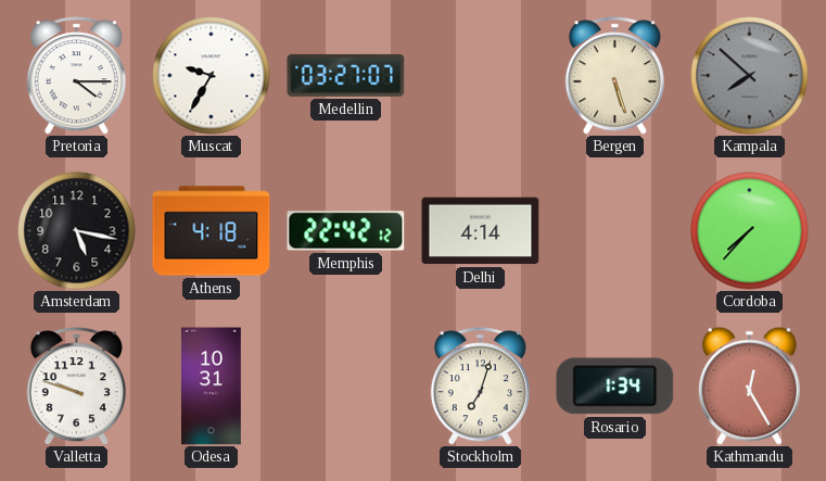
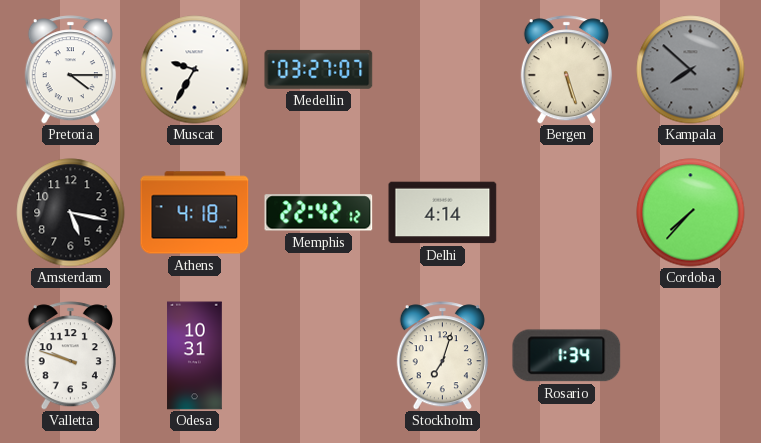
Kathmandu: 12:25 -> none
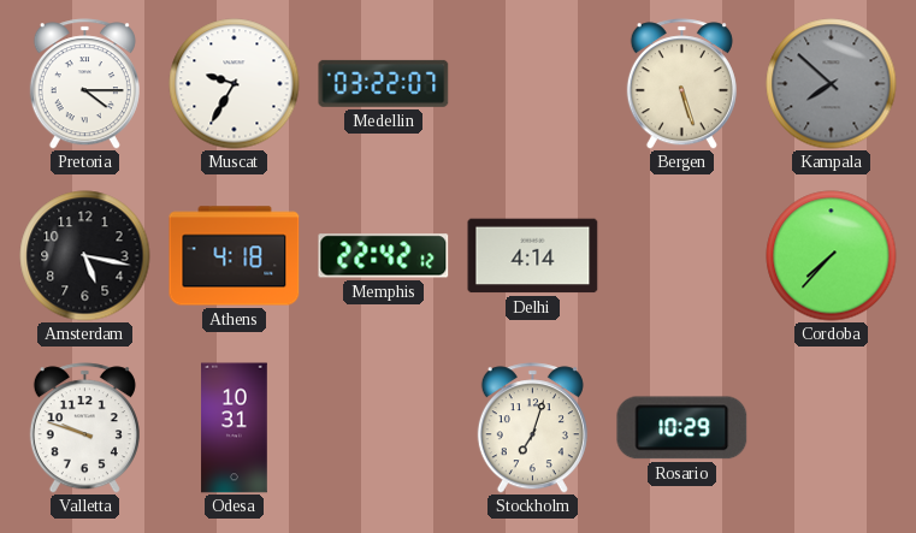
Medellin: 03:27 -> 03:22
Rosario: 1:34 -> 10:29
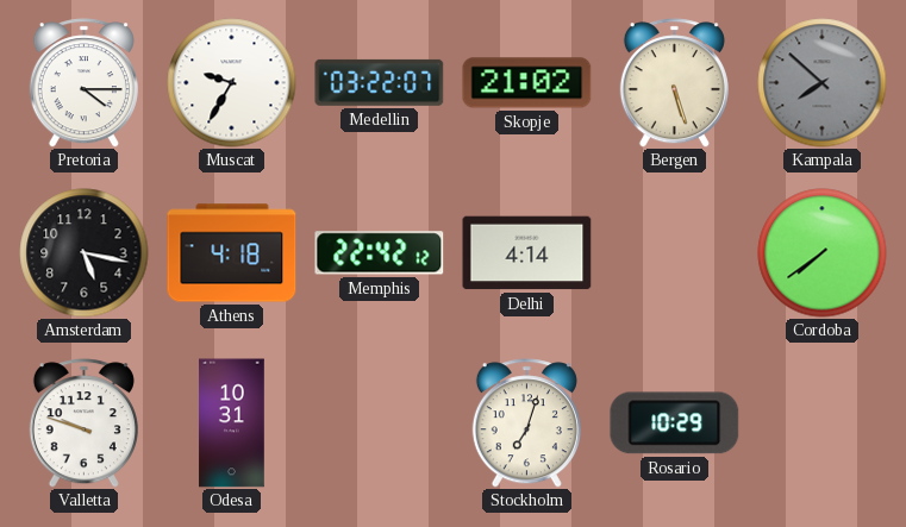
Skopje: none -> 21:02
Cordoba: 7:37 -> 7:39
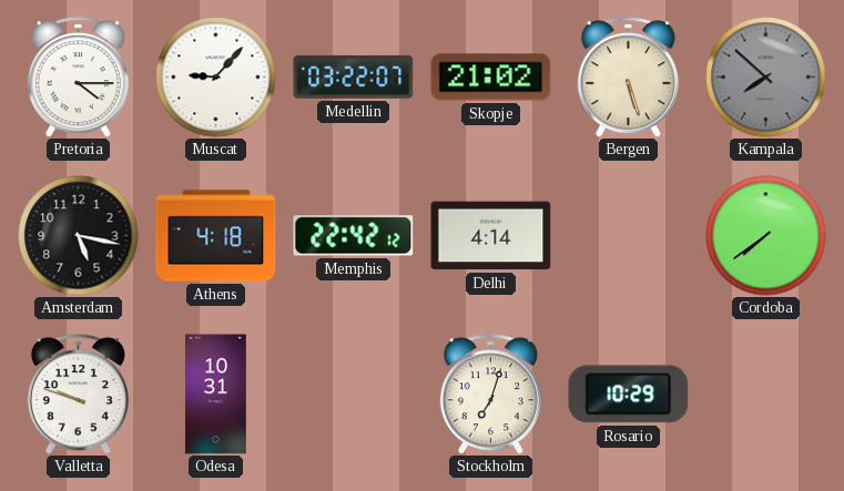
Muscat: 9:35 -> 9:07
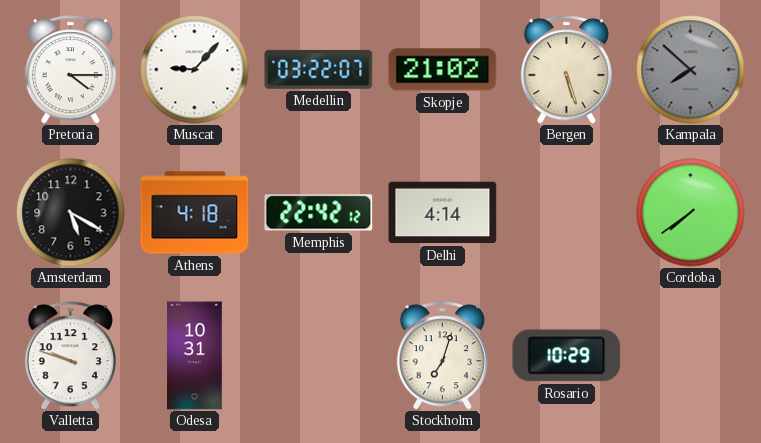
Amsterdam: 5:17 -> 5:20
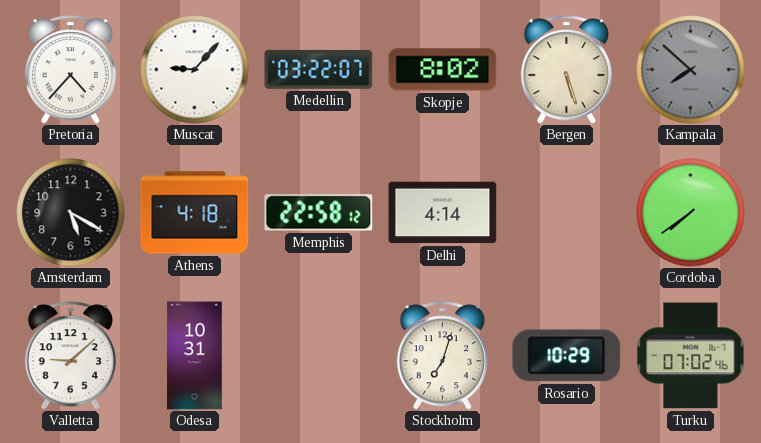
Pretoria: 4:15 -> 4:37
Skopje: 21:02 -> 8:02
Memphis: 22:42 -> 22:58
Valletta: 9:48 -> 9:08
Turku: none -> 07:02
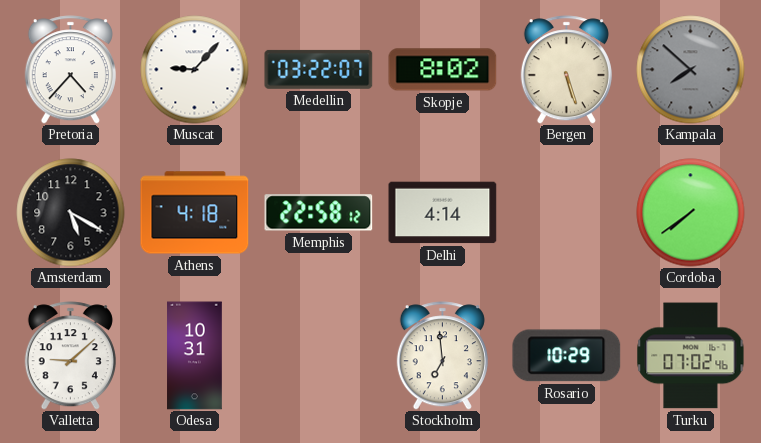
Stockholm: 7:03 -> 6:59
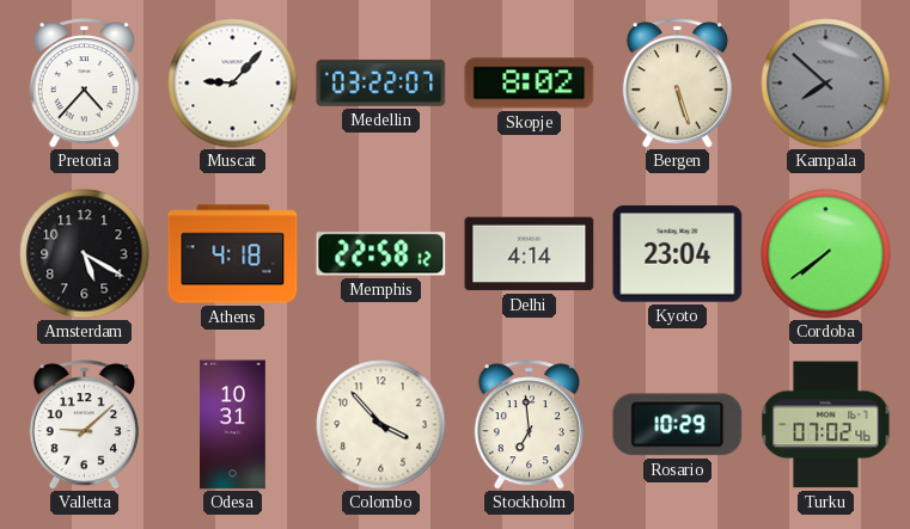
Kyoto: none -> 23:04
Colombo: none -> 3:53
